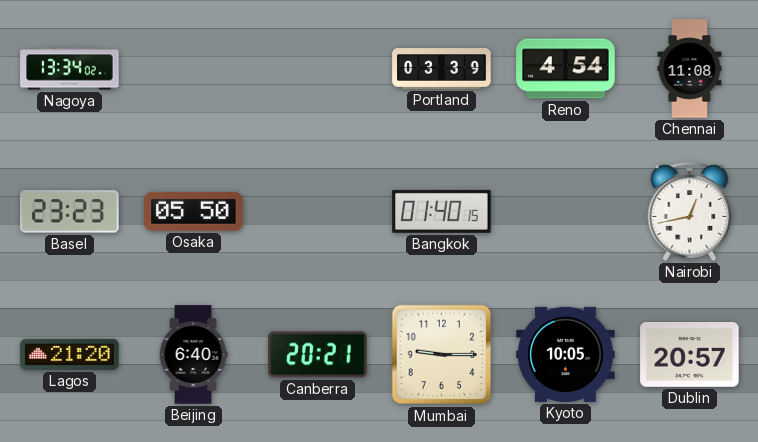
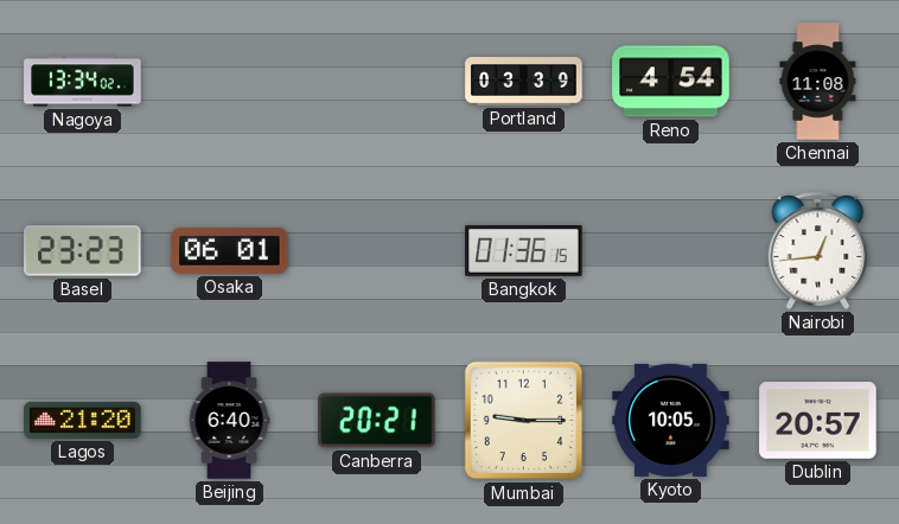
Osaka: 05:50 -> 06:01
Bangkok: 01:40 -> 01:36
Nairobi: 12:43 -> 12:44
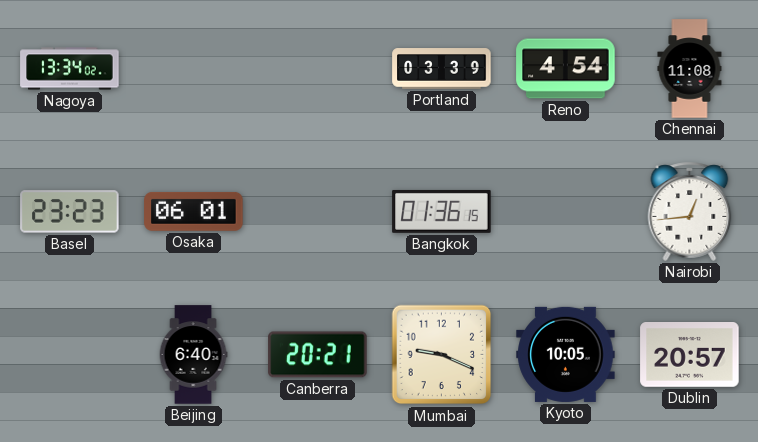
Lagos: 21:20 -> none
Mumbai: 9:15 -> 9:19
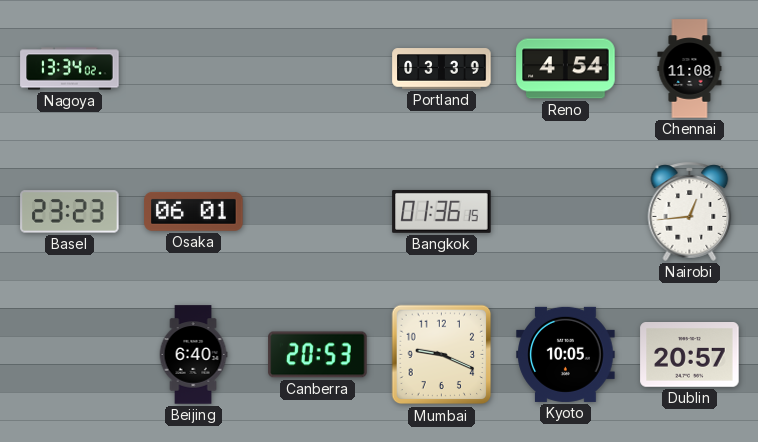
Canberra: 20:21 -> 20:53
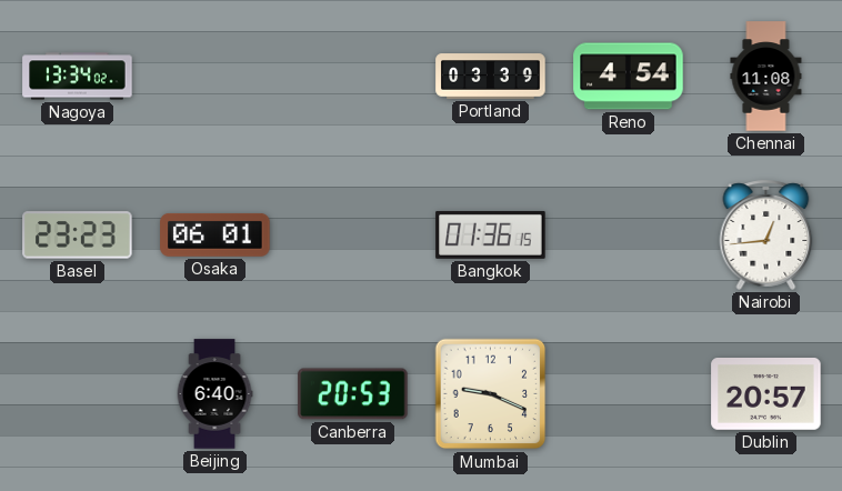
Kyoto: 10:05 -> none
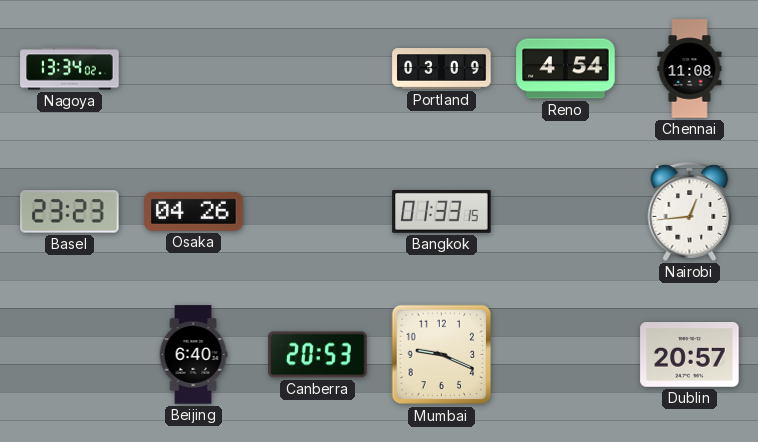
Portland: 03:39 -> 03:09
Osaka: 06:01 -> 04:26
Bangkok: 01:36 -> 01:33
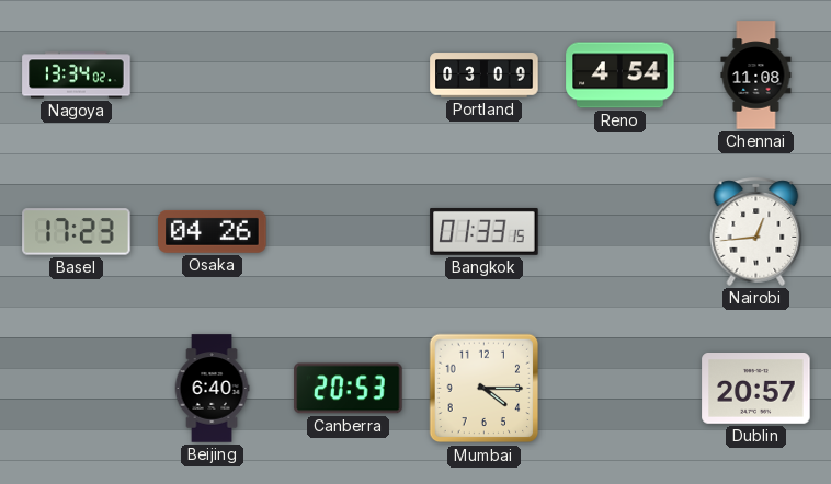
Basel: 23:23 -> 17:23
Mumbai: 9:19 -> 4:15
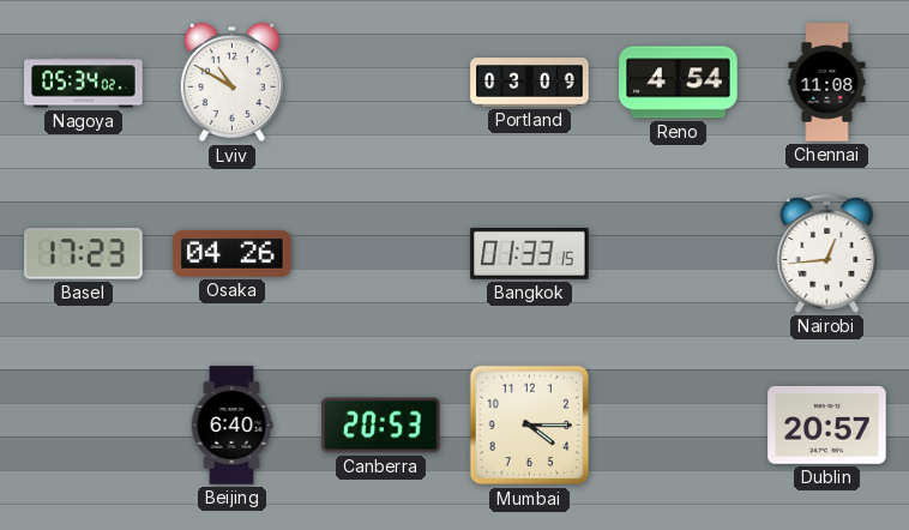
Nagoya: 13:34 -> 05:34
Lviv: none -> 10:50
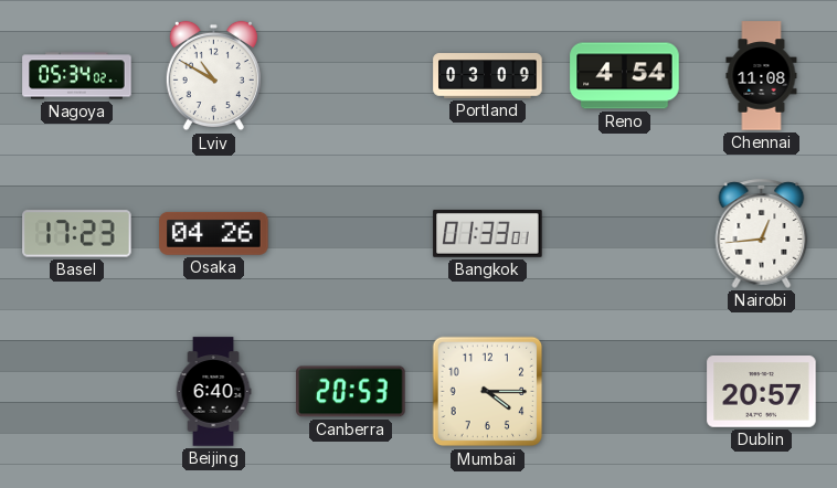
Bangkok: 01:33:15 -> 01:33:01
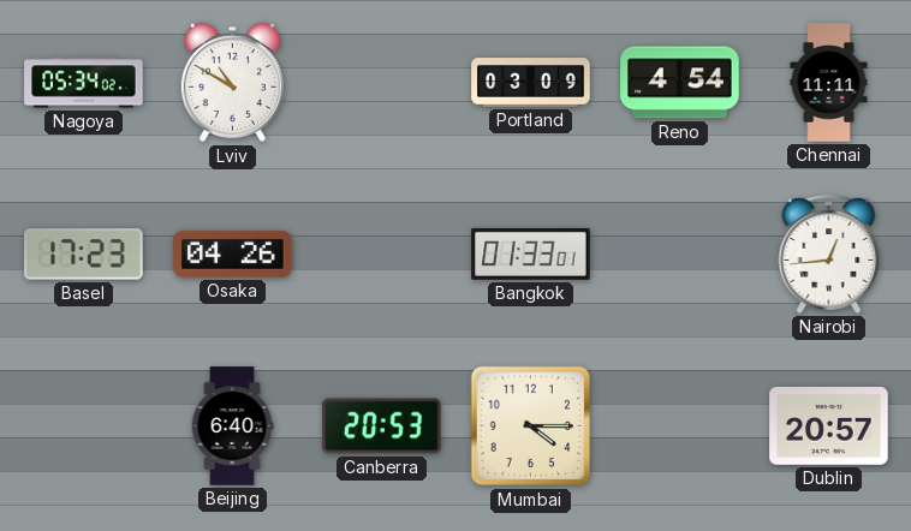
Chennai: 11:08 -> 11:11
